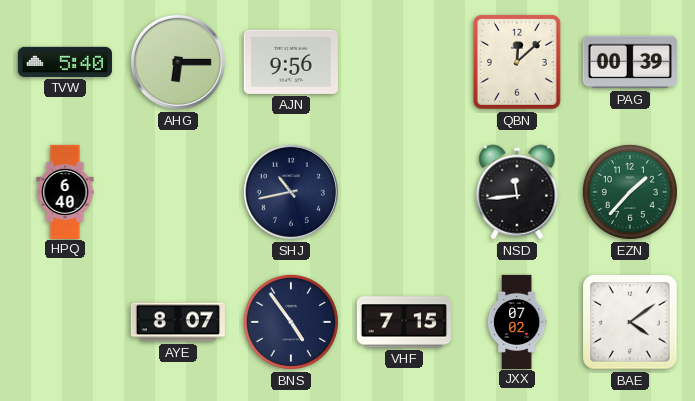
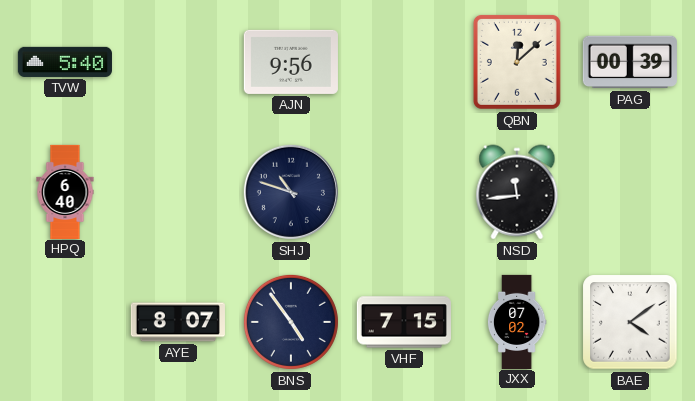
AHG: 6:15 -> none
SHJ: 10:43 -> 10:48
EZN: 1:37 -> none
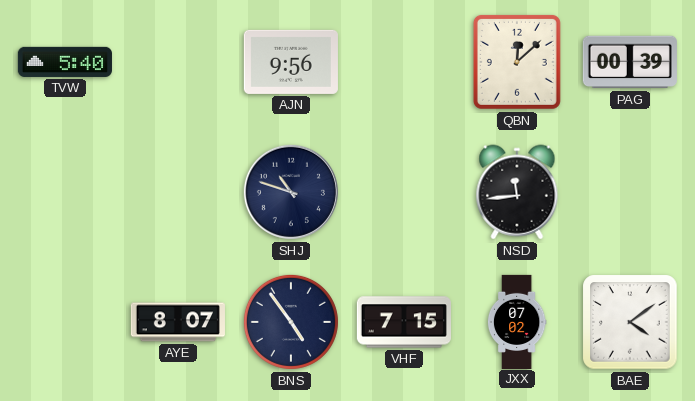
HPQ: 6:40 -> none
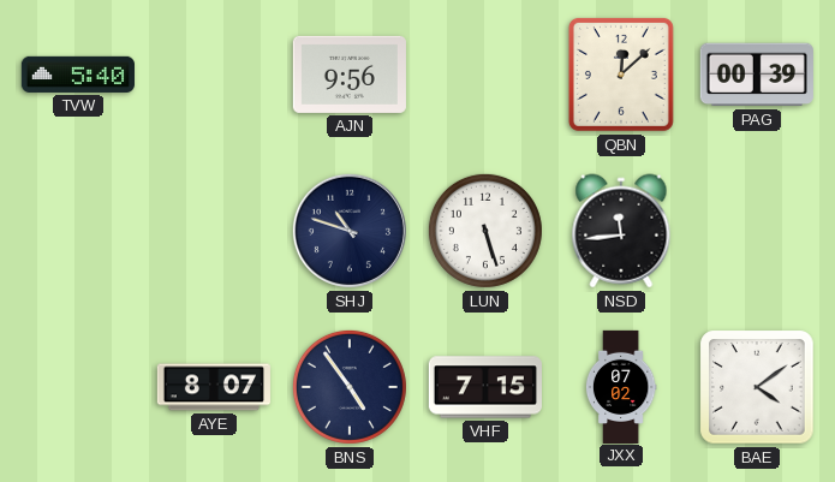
LUN: none -> 5:27
